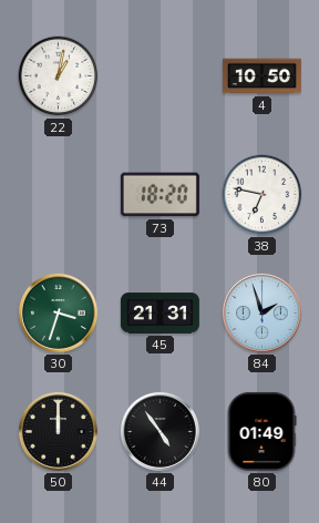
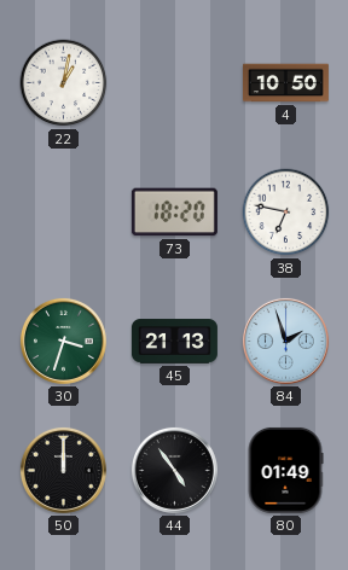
45: 21:31 -> 21:13
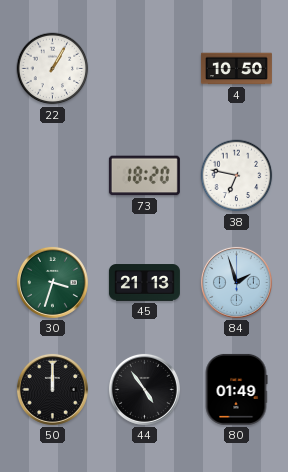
22: 1:02 -> 1:05
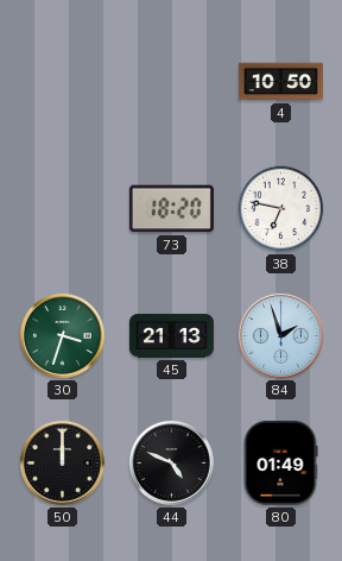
22: 1:05 -> none
44: 4:54 -> 4:49
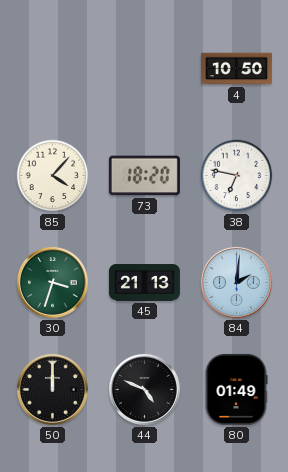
85: none -> 4:07
84: 1:57 -> 2:01
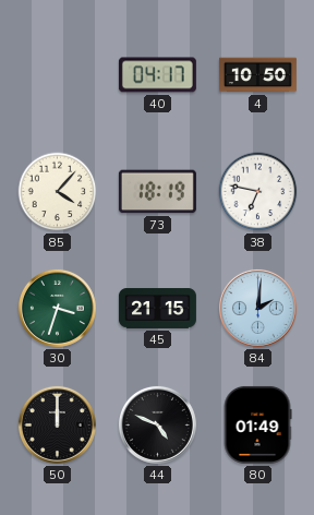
40: none -> 04:17
73: 18:20 -> 18:19
45: 21:13 -> 21:15
